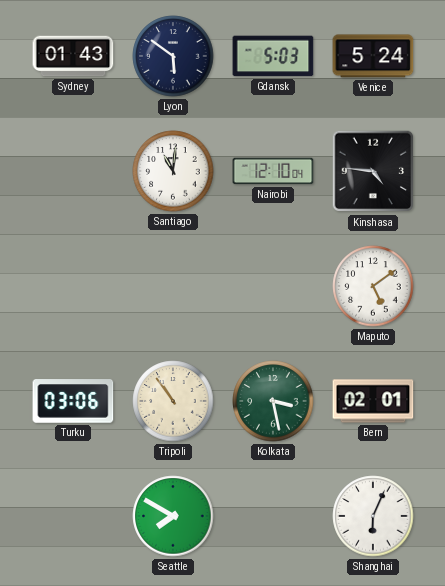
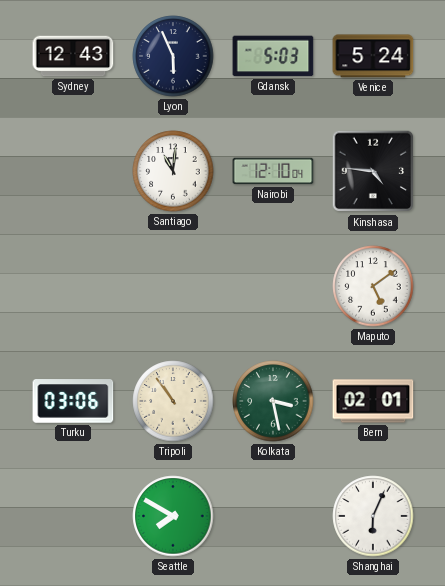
Sydney: 01:43 -> 12:43
Lyon: 5:51 -> 5:56
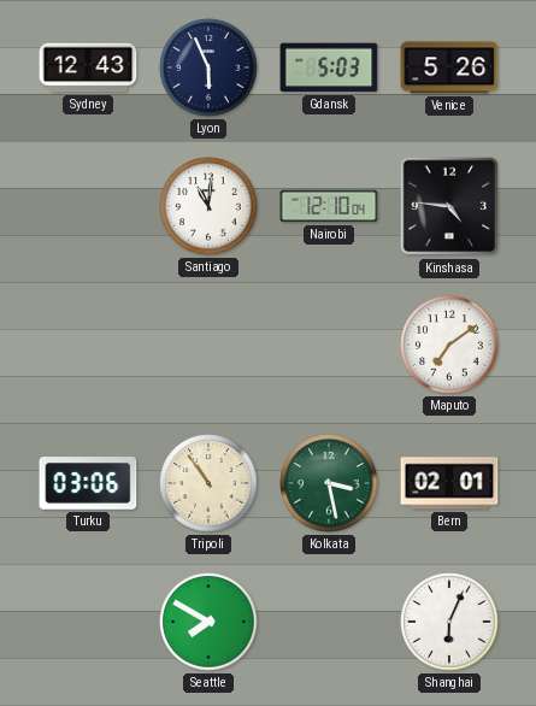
Venice: 5:24 -> 5:26
Maputo: 5:09 -> 7:09
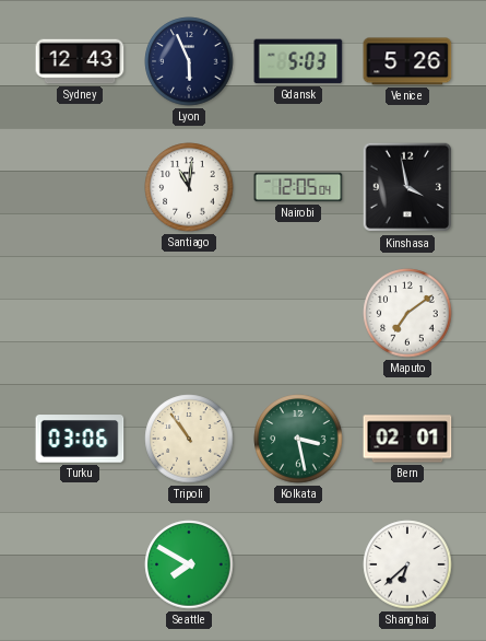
Nairobi: 12:10 -> 12:05
Kinshasa: 4:46 -> 3:58
Shanghai: 6:04 -> 6:38
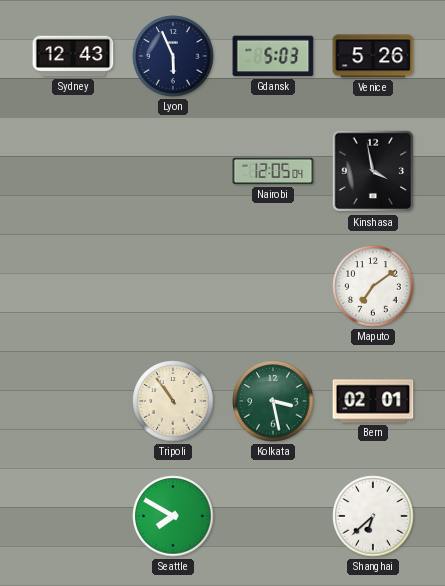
Santiago: 11:01 -> none
Turku: 03:06 -> none
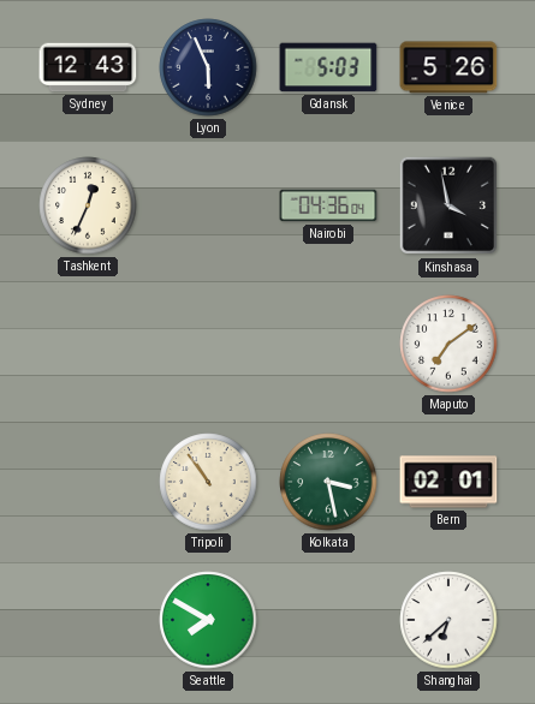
Tashkent: none -> 12:34
Nairobi: 12:05 -> 04:36
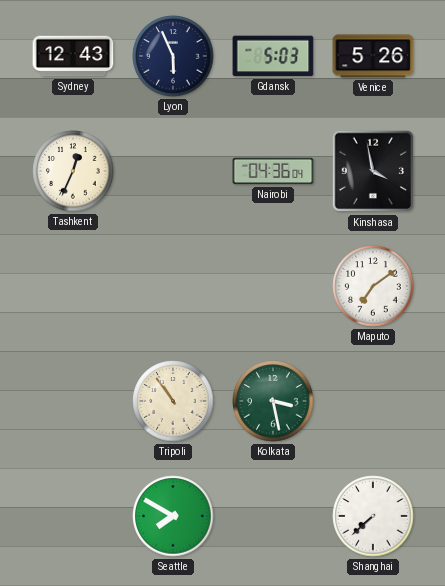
Bern: 02:01 -> none
Shanghai: 6:38 -> 7:38
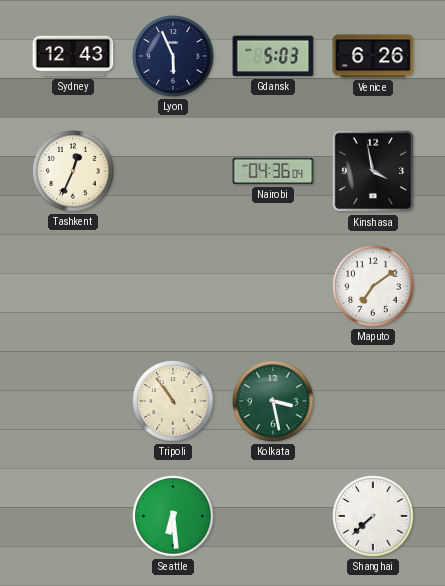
Venice: 5:26 -> 6:26
Seattle: 7:50 -> 6:29
